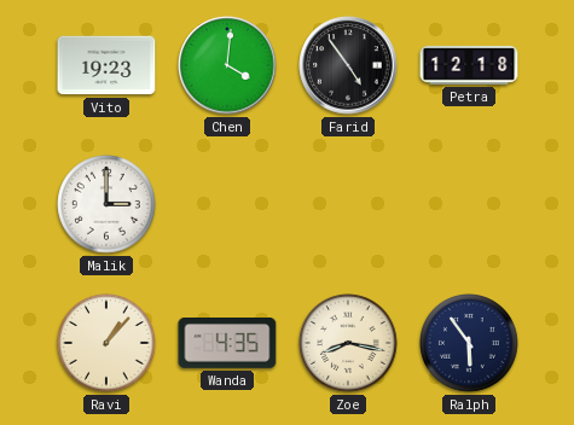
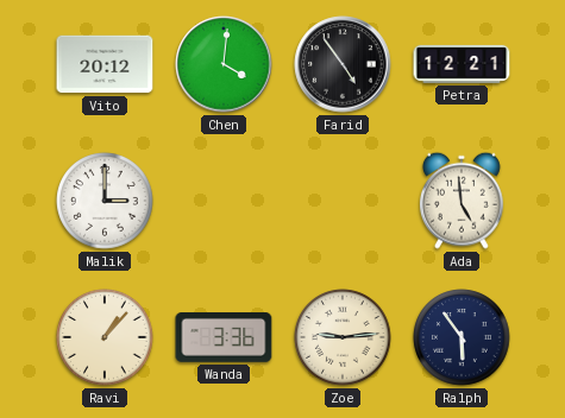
Vito: 19:23 -> 20:12
Petra: 12:18 -> 12:21
Ada: none -> 4:59
Wanda: 4:35 -> 3:36
Zoe: 8:17 -> 9:14
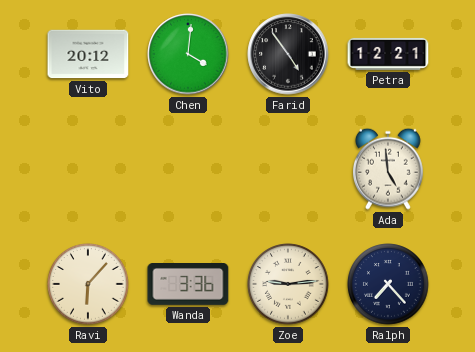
Malik: 3:00 -> none
Ravi: 1:07 -> 6:07
Ralph: 5:54 -> 7:23
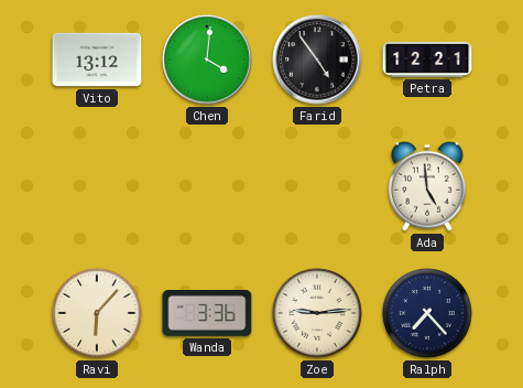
Vito: 20:12 -> 13:12
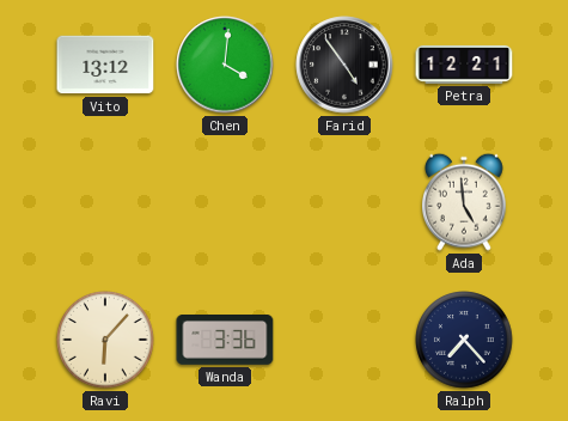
Zoe: 9:14 -> none
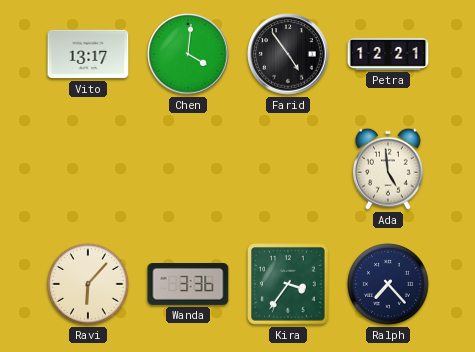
Vito: 13:12 -> 13:17
Kira: none -> 3:36
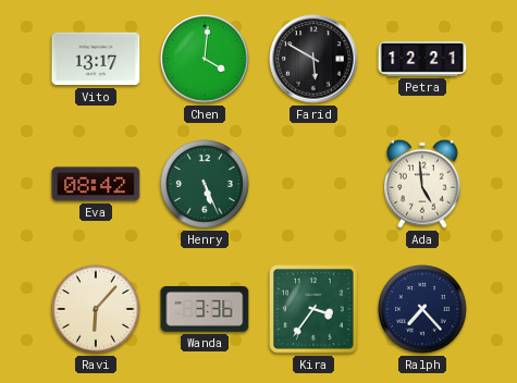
Farid: 4:54 -> 5:50
Eva: none -> 08:42
Henry: none -> 5:26
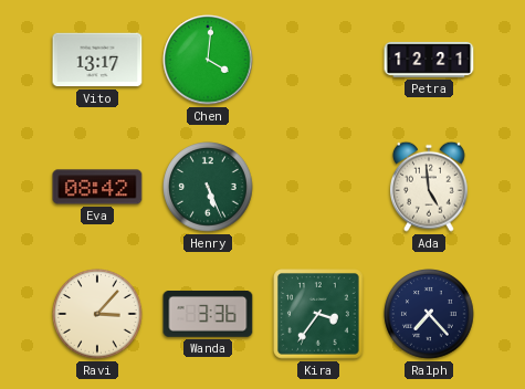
Farid: 5:50 -> none
Ravi: 6:07 -> 3:07
